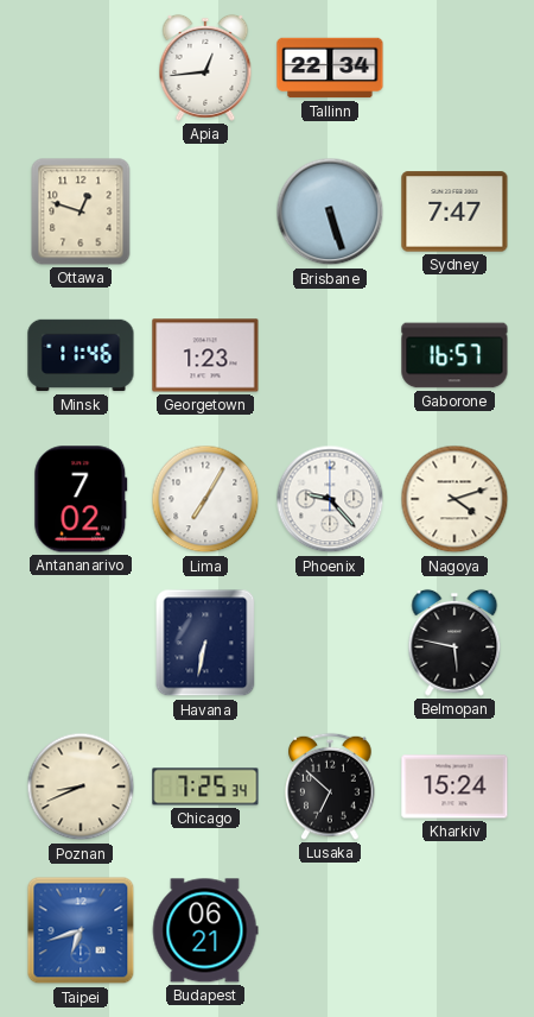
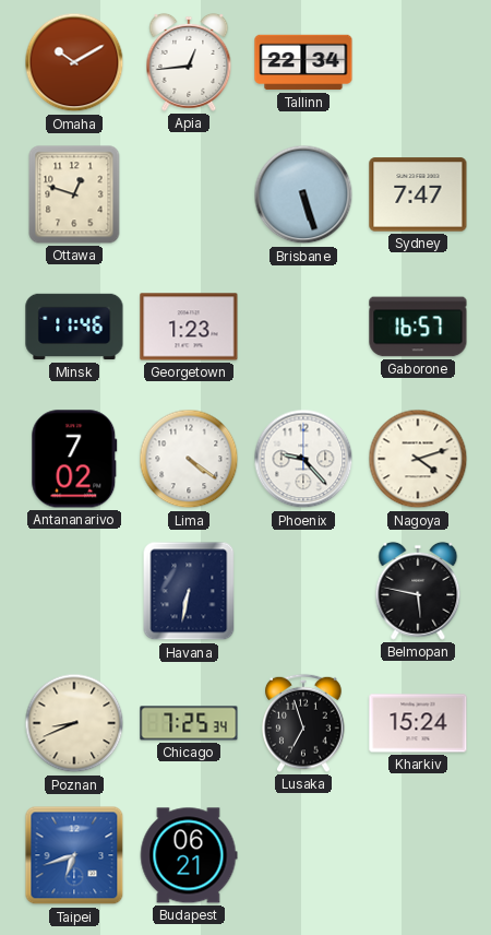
Omaha: none -> 10:10
Lima: 7:05 -> 4:21
Lusaka: 6:52 -> 6:57
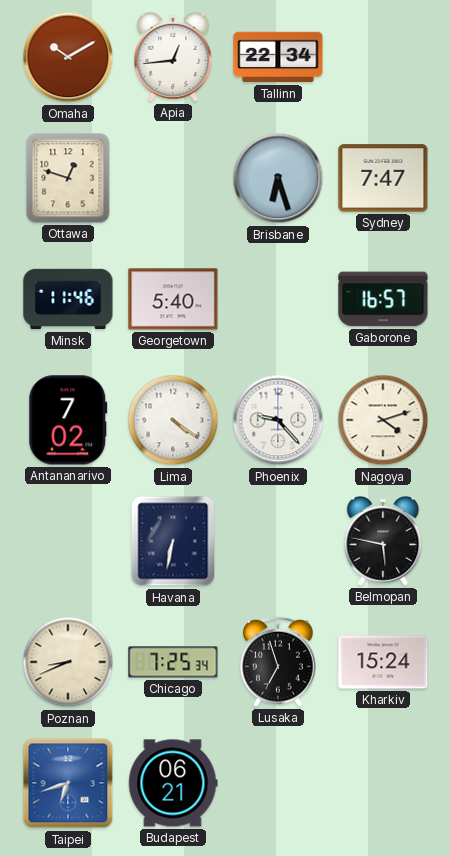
Brisbane: 5:27 -> 6:27
Georgetown: 1:23 -> 5:40
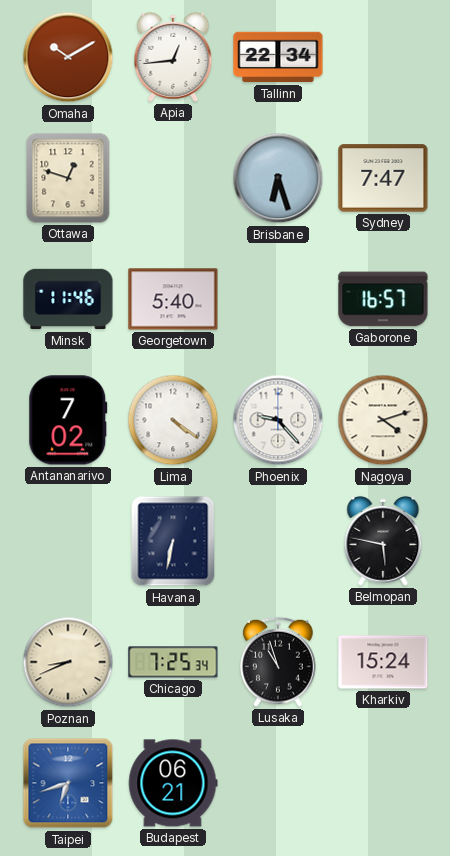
Lusaka: 6:57 -> 10:57
